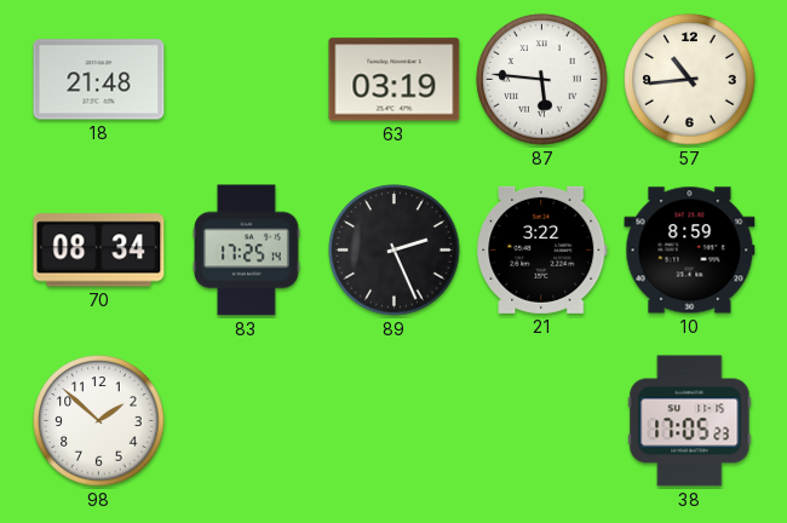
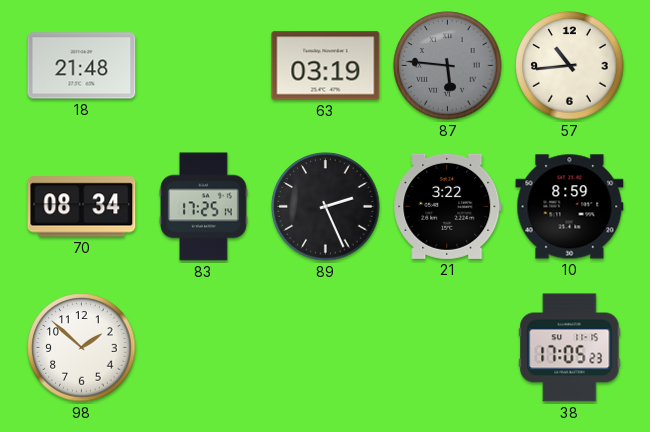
87 dial: white -> grey
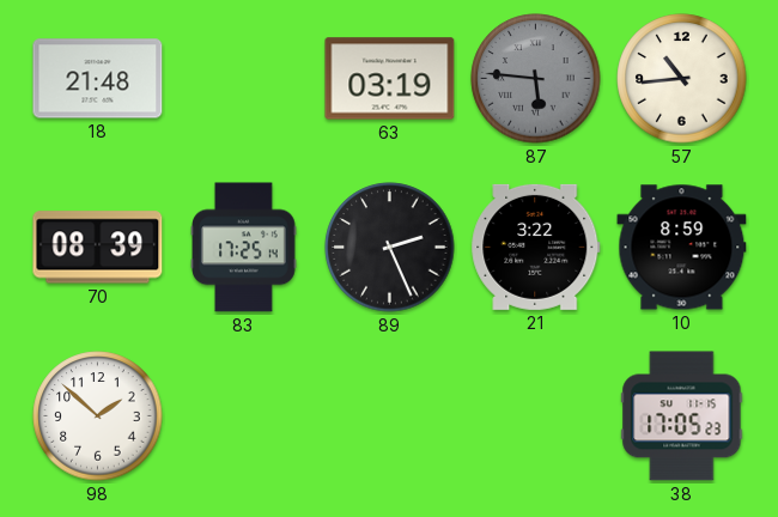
70: 08:34 -> 08:39
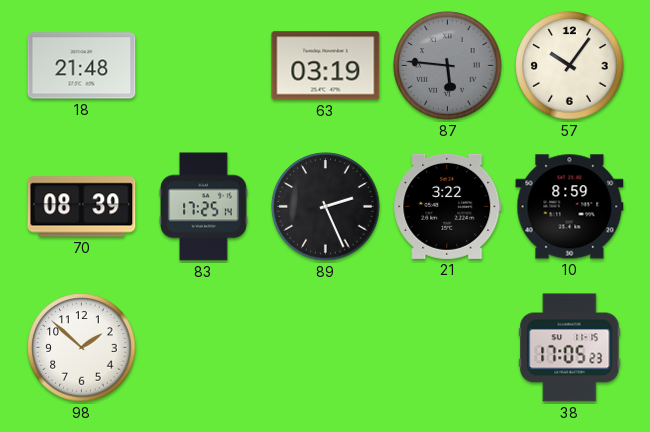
57: 10:44 -> 10:06
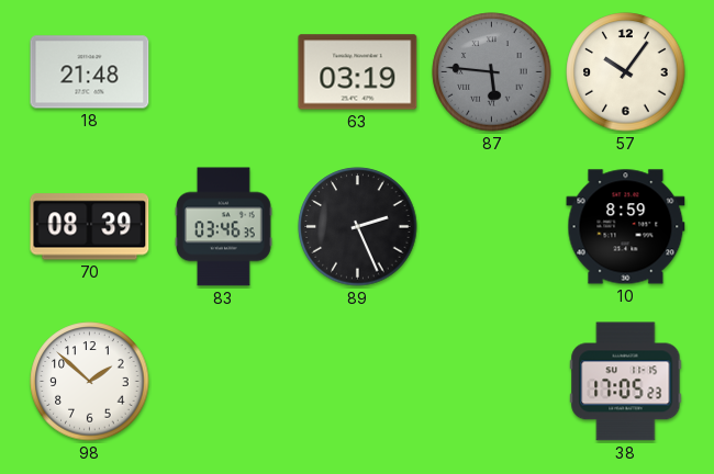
83: 17:25 -> 03:46
21: 3:22 -> none
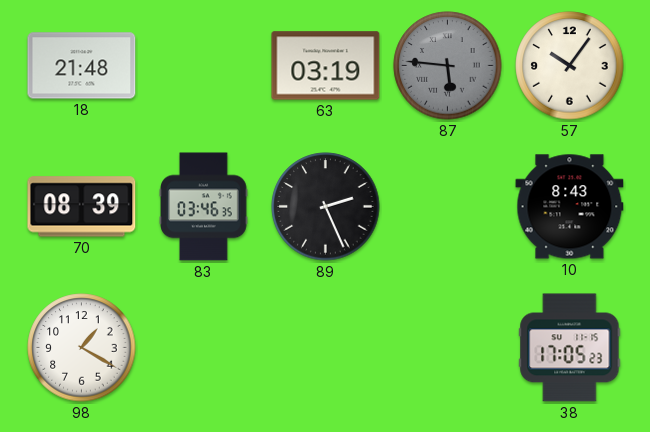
10: 8:59 -> 8:43
98: 1:52 -> 1:20
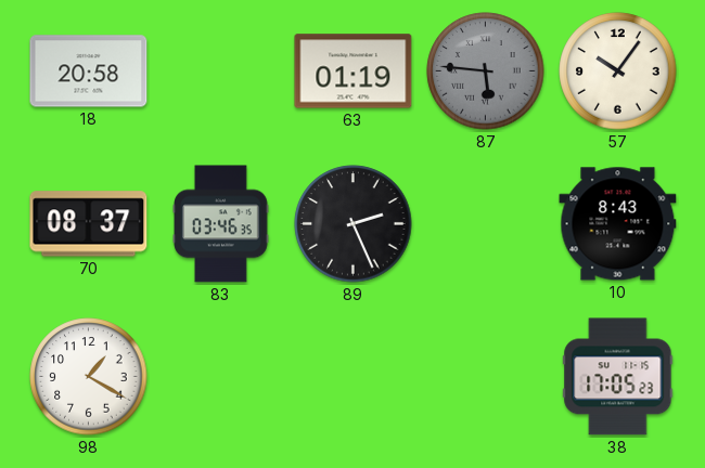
18: 21:48 -> 20:58
63: 03:19 -> 01:19
70: 08:39 -> 08:37
